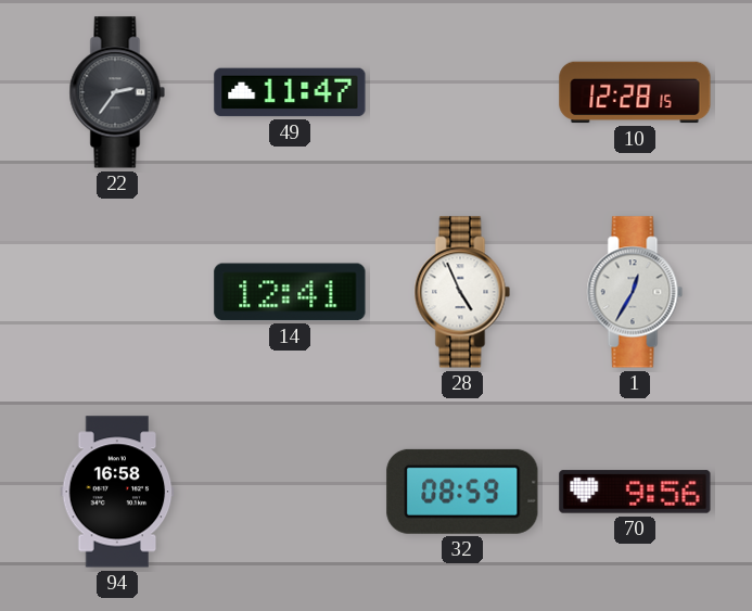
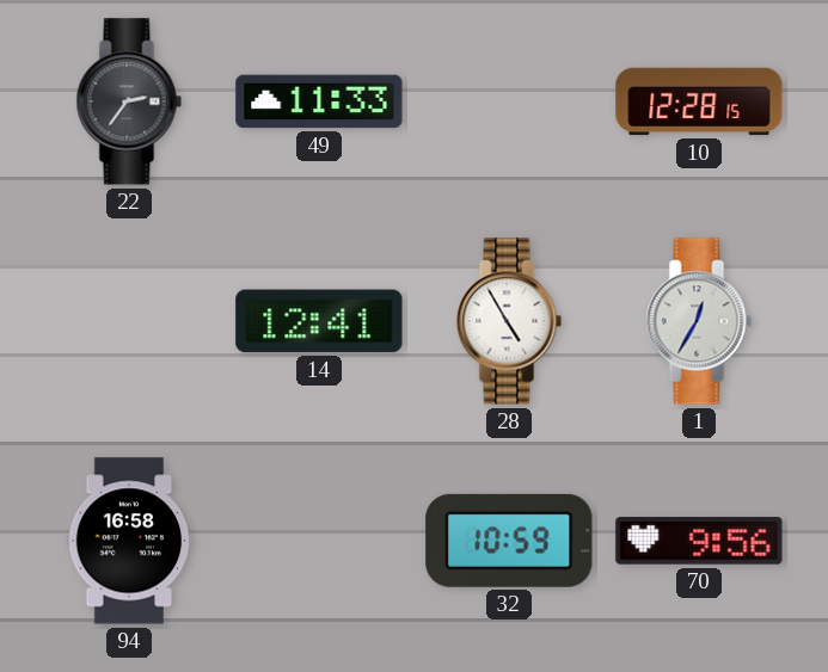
49: 11:47 -> 11:33
28: 4:56 -> 4:55
32: 08:59 -> 10:59
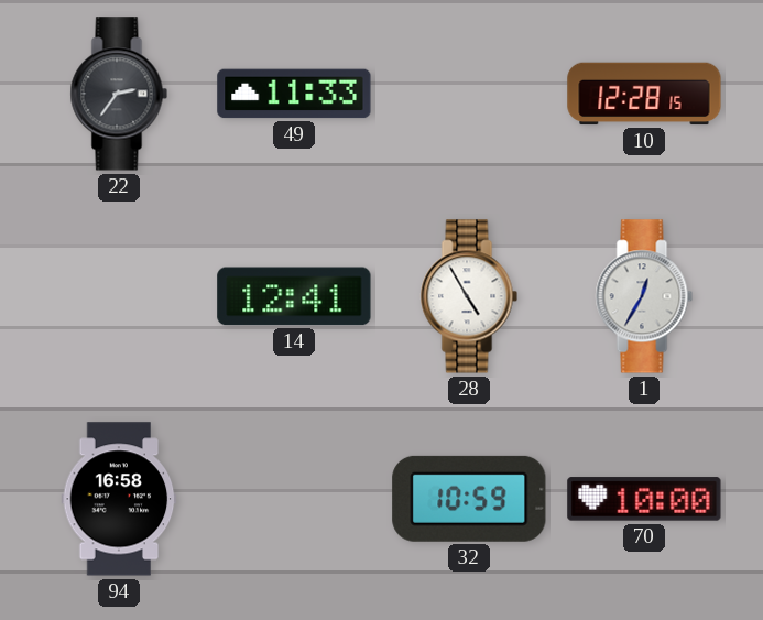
70: 9:56 -> 10:00
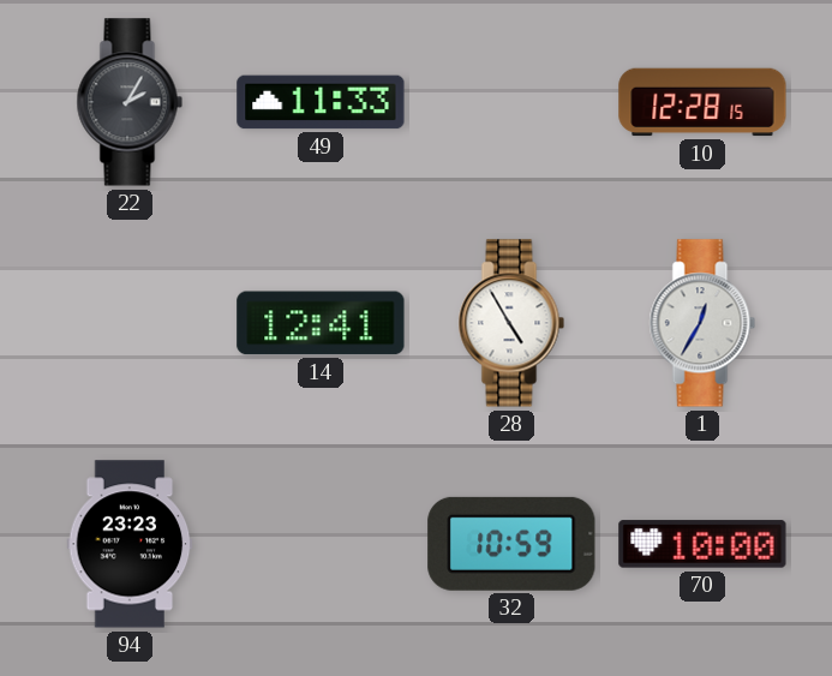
22: 2:36 -> 2:05
94: 16:58 -> 23:23
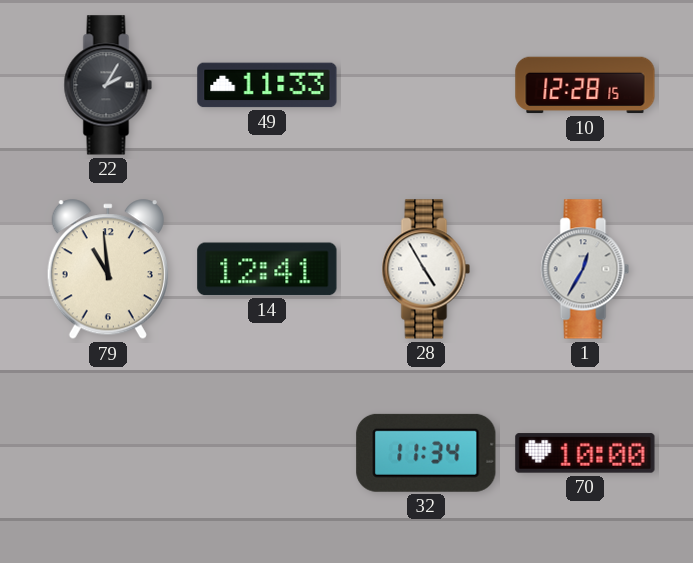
79: none -> 10:59
94: 23:23 -> none
32: 10:59 -> 11:34
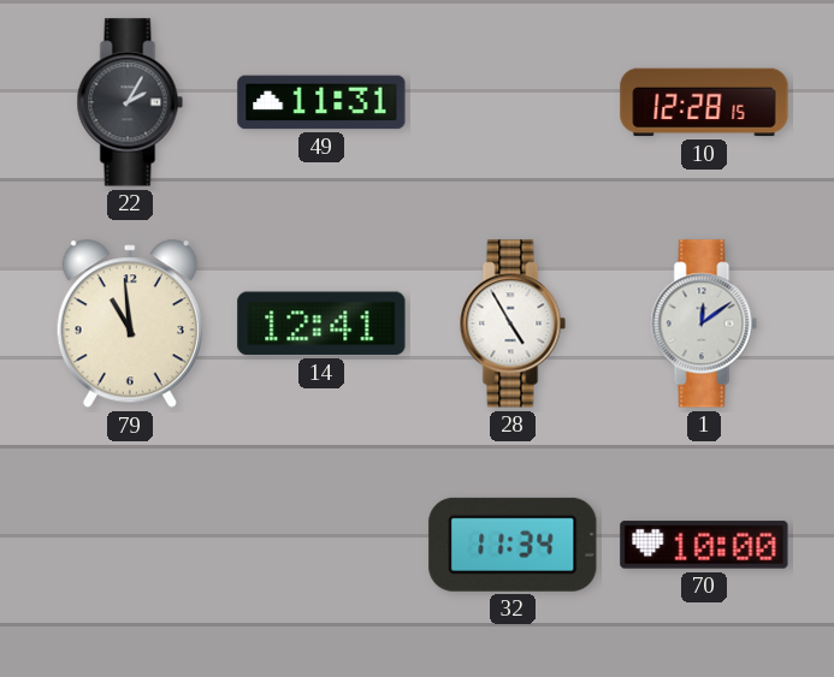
49: 11:33 -> 11:31
1: 12:35 -> 12:09
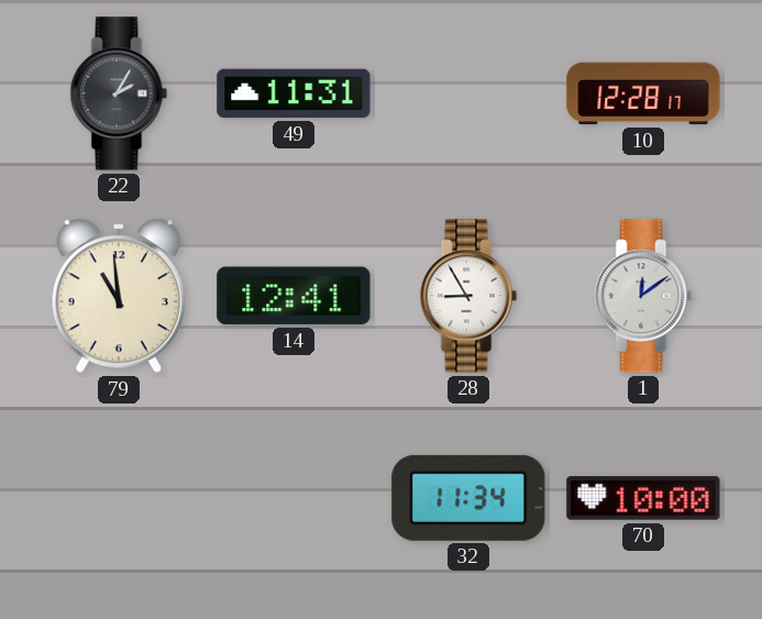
10: 12:28:15 -> 12:28:17
28: 4:55 -> 8:55
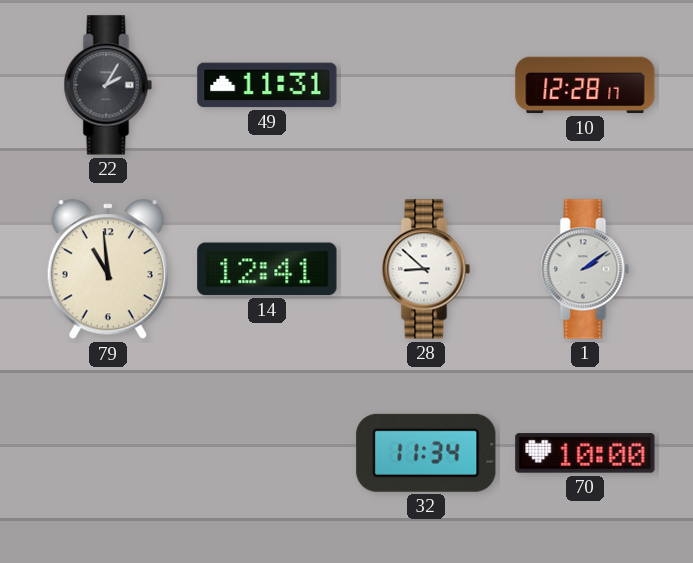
28: 8:55 -> 8:52
1: 12:09 -> 2:09
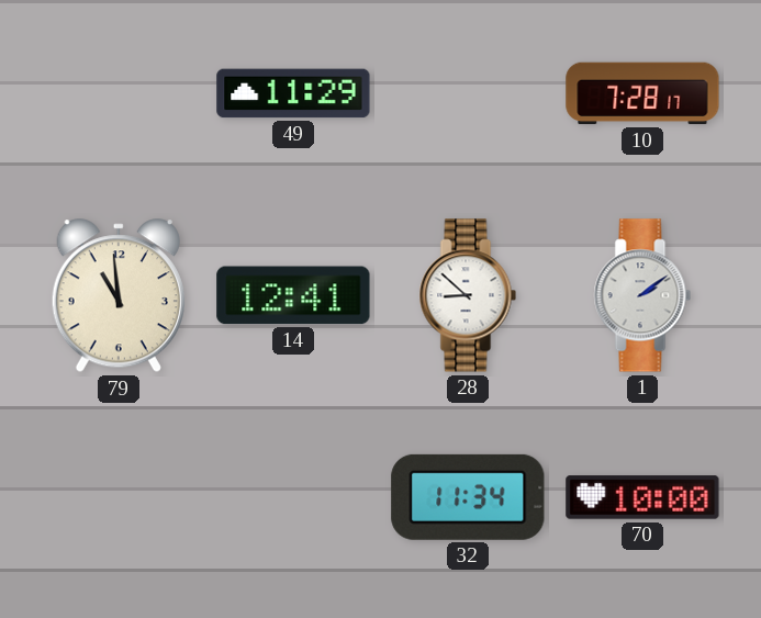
22: 2:05 -> none
49: 11:31 -> 11:29
10: 12:28 -> 7:28
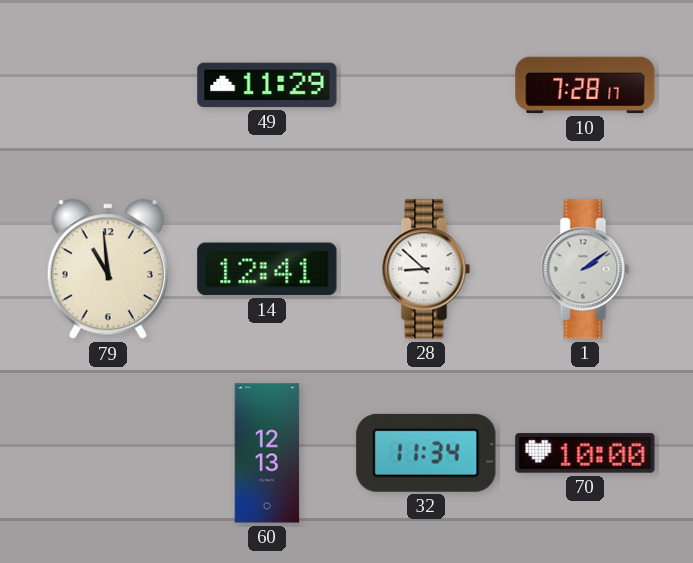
60: none -> 12:13
